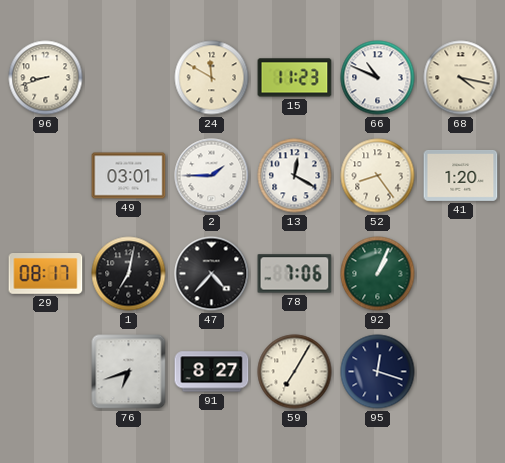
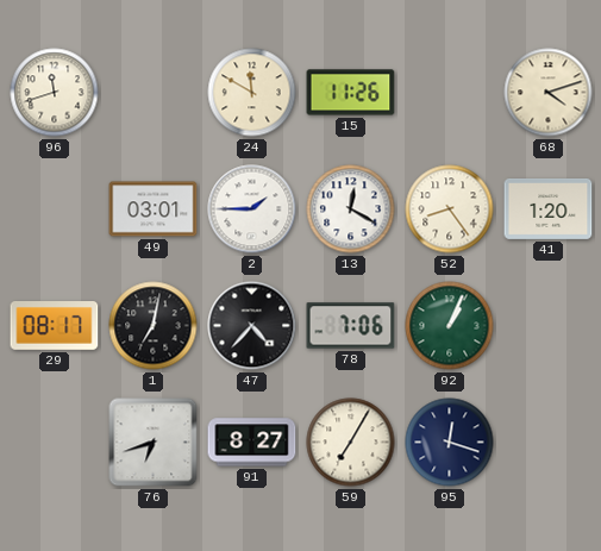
96: 8:42 -> 11:42
15: 11:23 -> 11:26
66: 10:49 -> none
68: 4:17 -> 4:12
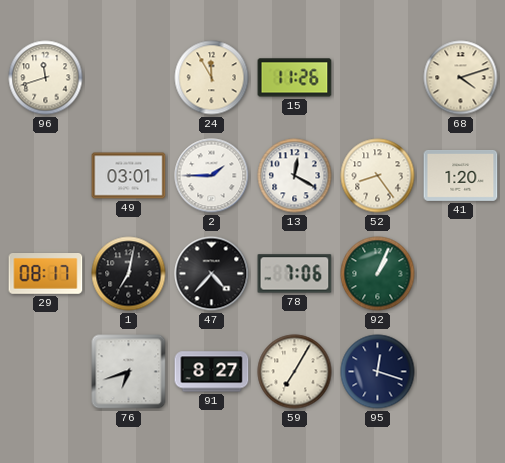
24: 11:50 -> 11:55
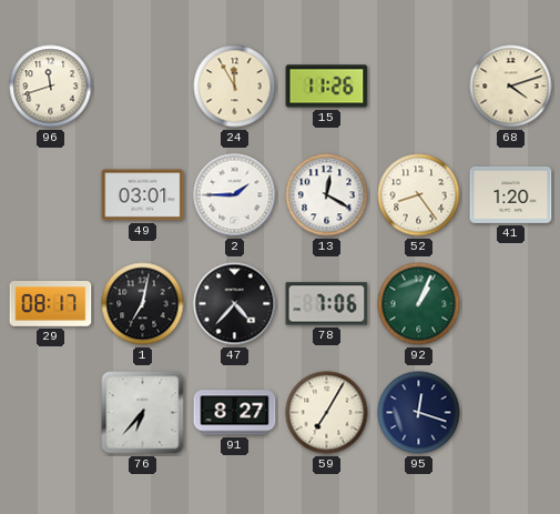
76: 6:42 -> 6:37
